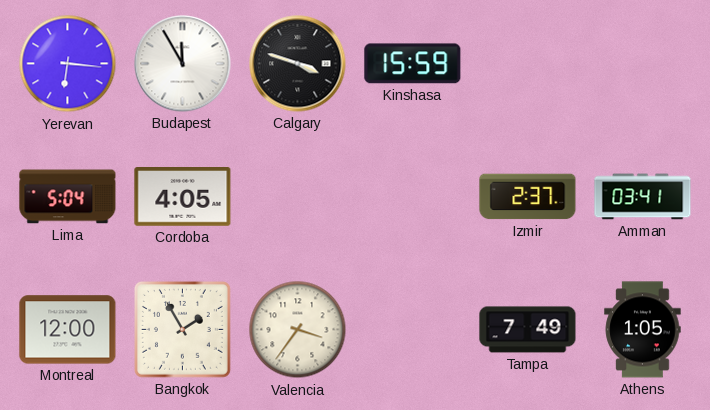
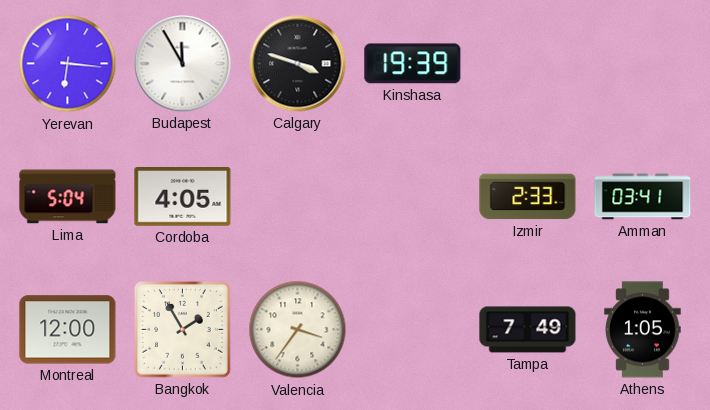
Kinshasa: 15:59 -> 19:39
Izmir: 2:37 -> 2:33
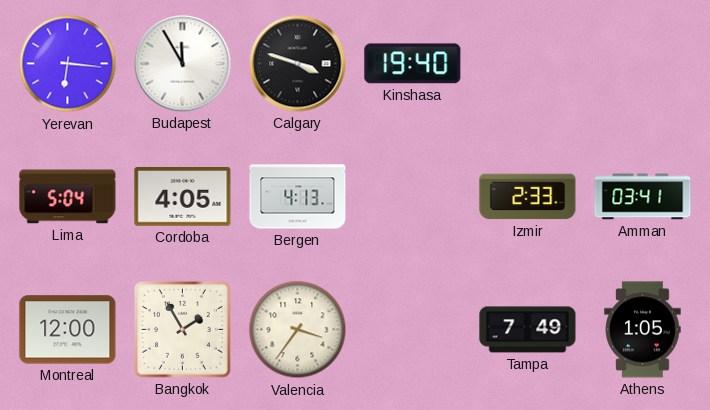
Kinshasa: 19:39 -> 19:40
Bergen: none -> 4:13
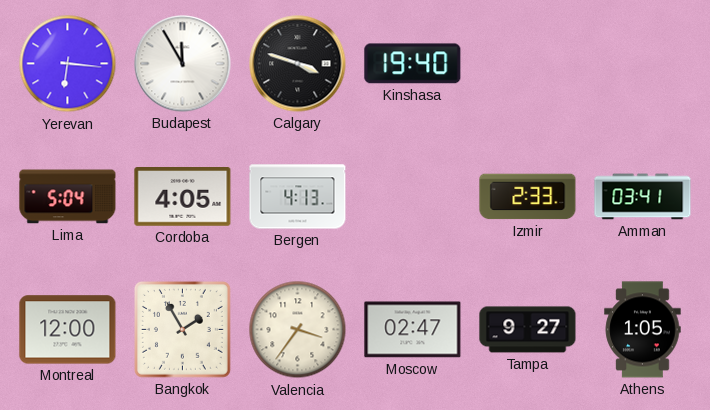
Moscow: none -> 02:47
Tampa: 7:49 -> 9:27
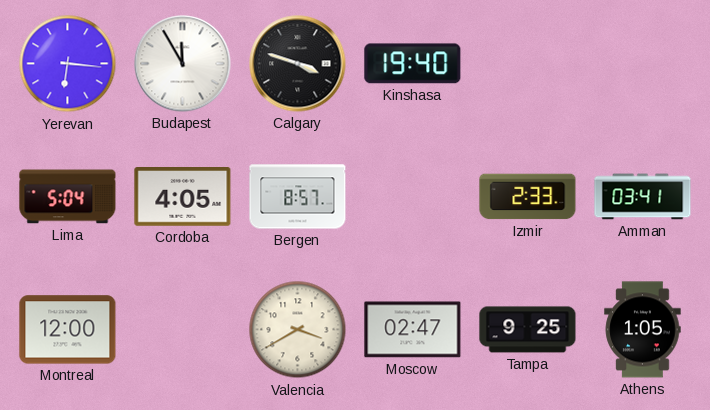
Bergen: 4:13 -> 8:57
Bangkok: 1:55 -> none
Valencia: 3:36 -> 3:40
Tampa: 9:27 -> 9:25
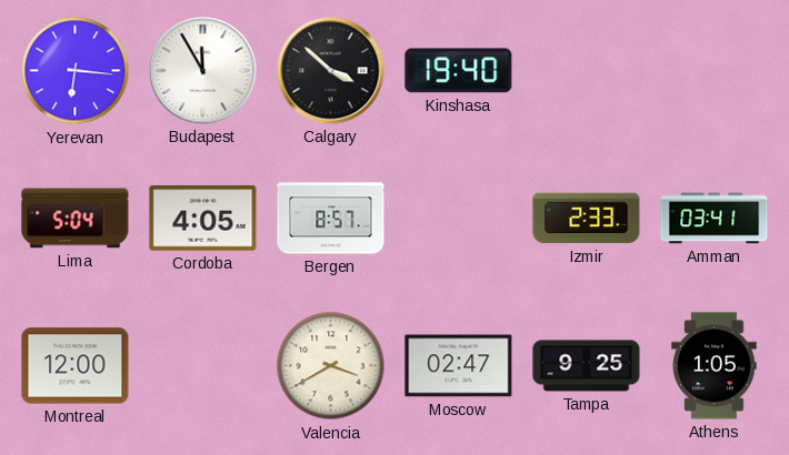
Calgary: 3:48 -> 3:52
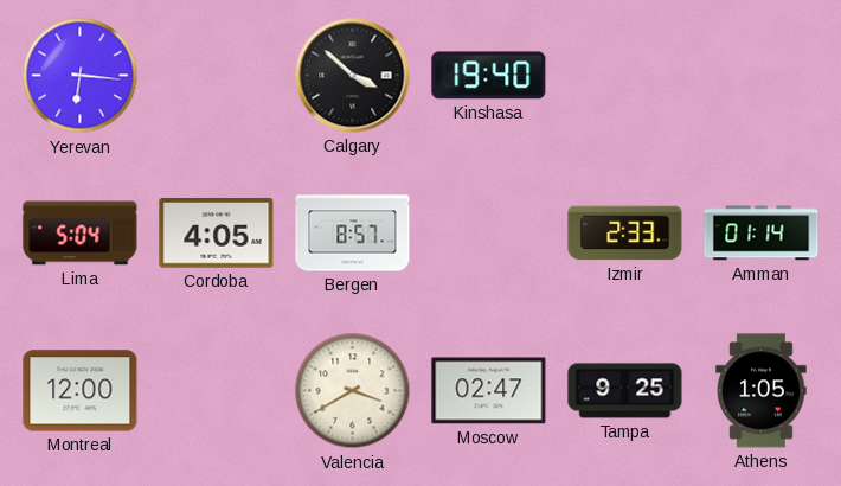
Budapest: 11:55 -> none
Amman: 03:41 -> 01:14
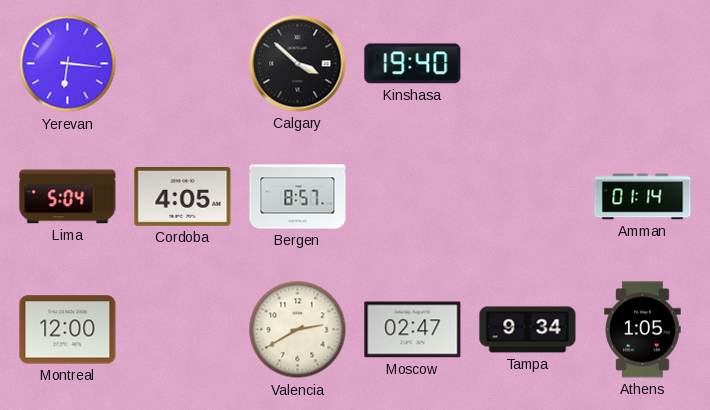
Izmir: 2:33 -> none
Valencia: 3:40 -> 2:40
Tampa: 9:25 -> 9:34
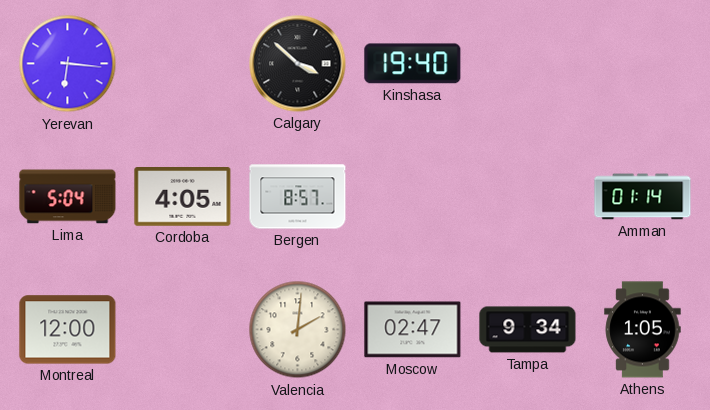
Valencia: 2:40 -> 2:01
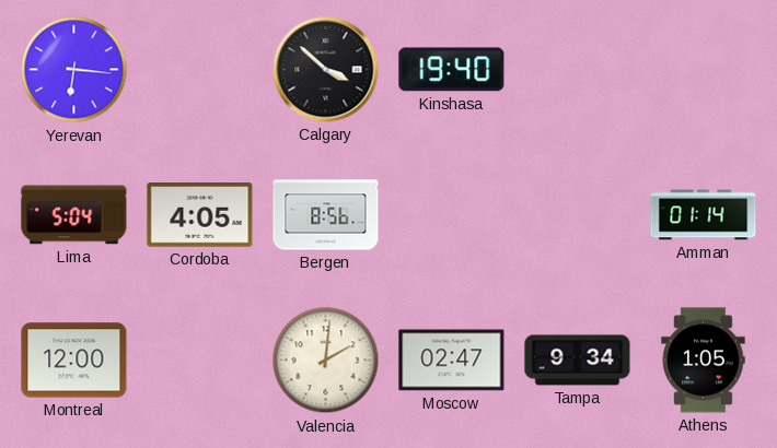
Bergen: 8:57 -> 8:56
